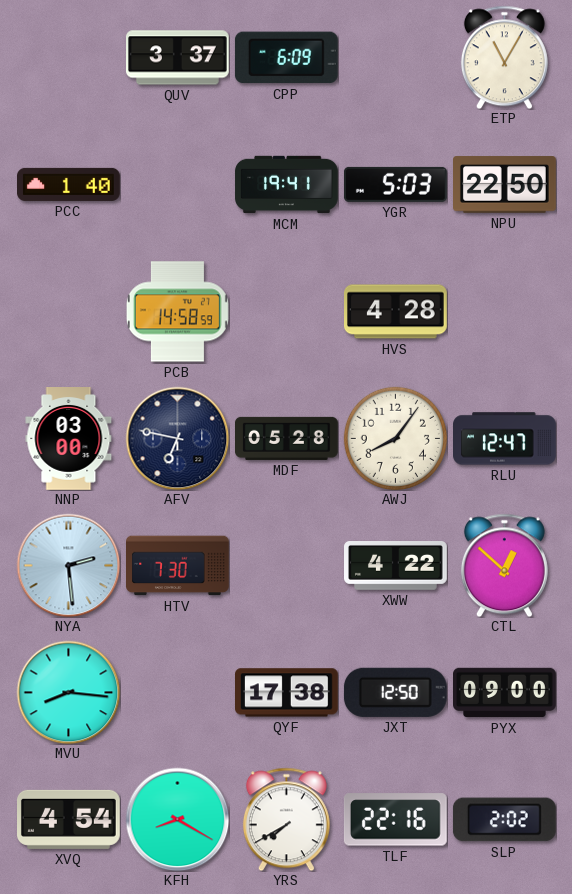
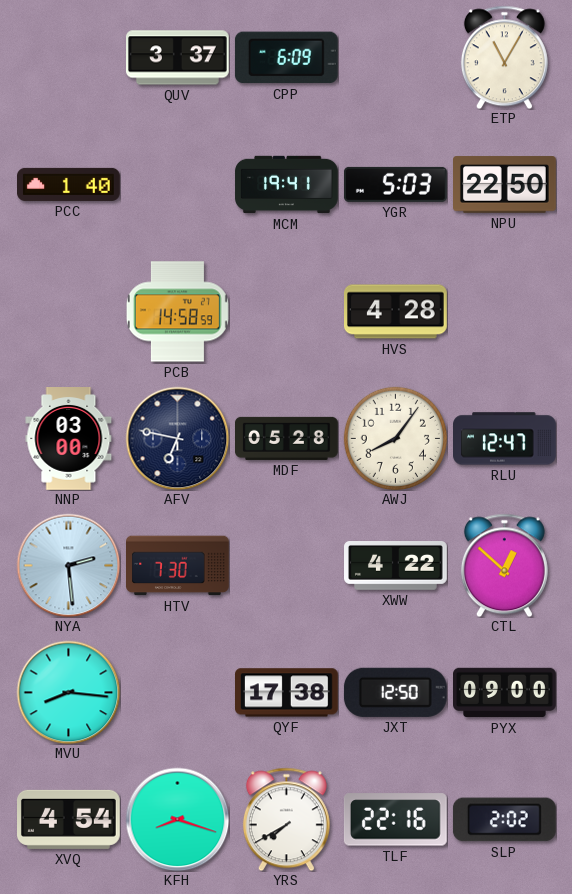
KFH: 8:20 -> 8:18
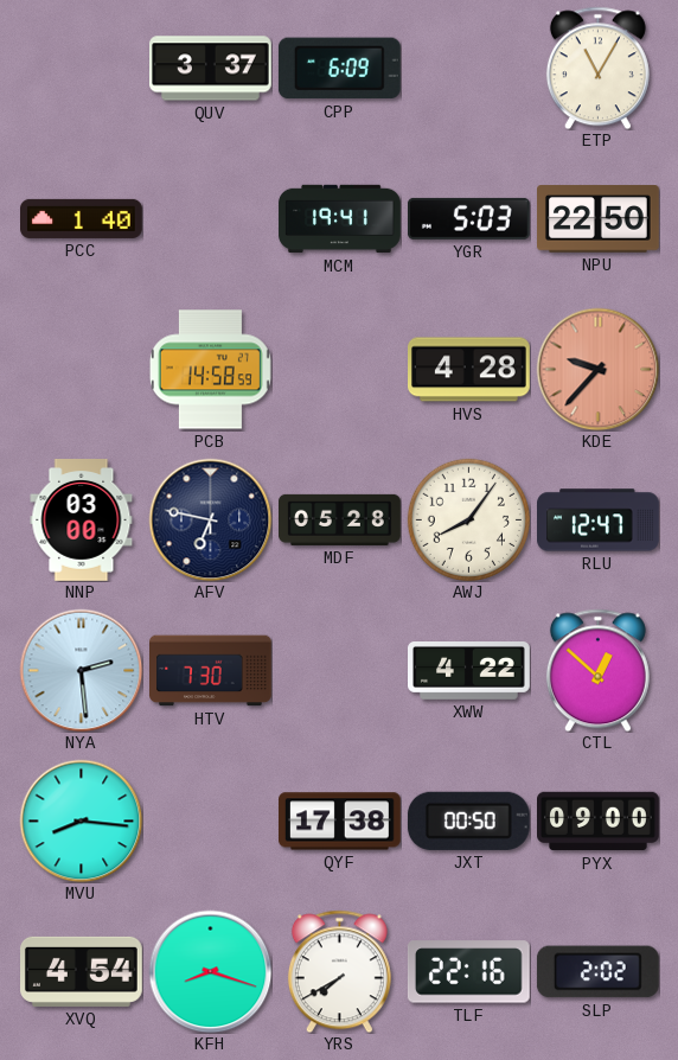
KDE: none -> 9:37
JXT: 12:50 -> 00:50
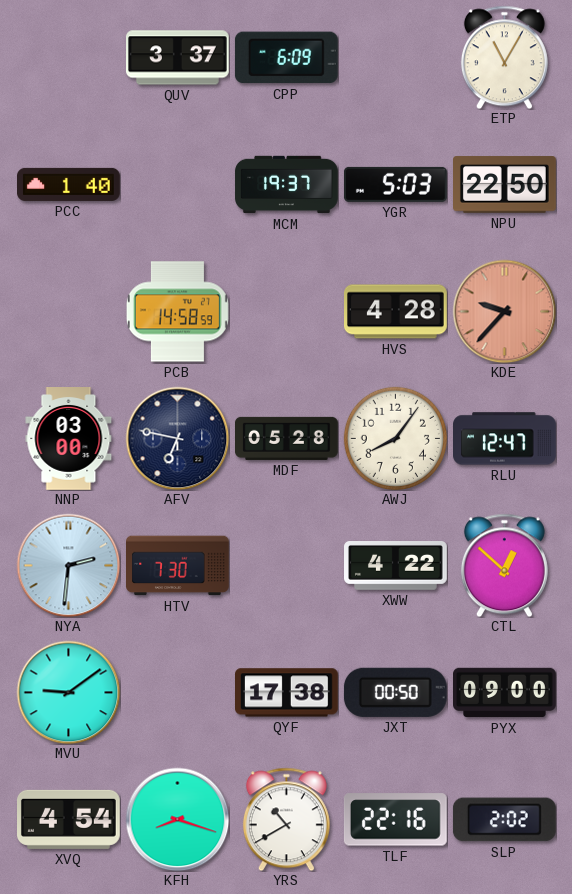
MCM: 19:41 -> 19:37
NYA: 2:29 -> 2:31
MVU: 8:16 -> 9:09
YRS: 7:40 -> 10:40
